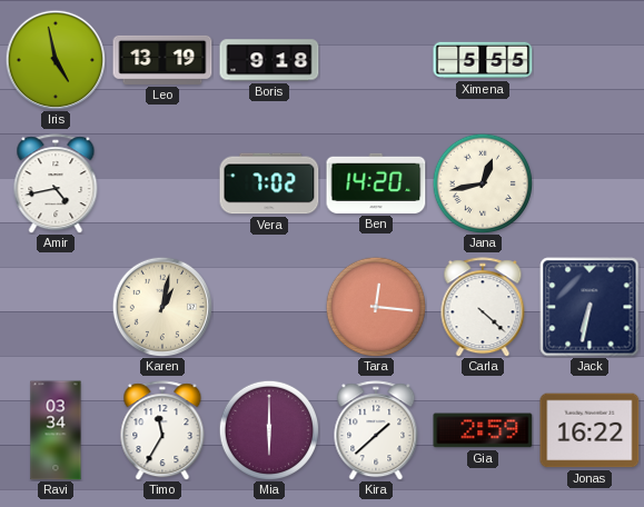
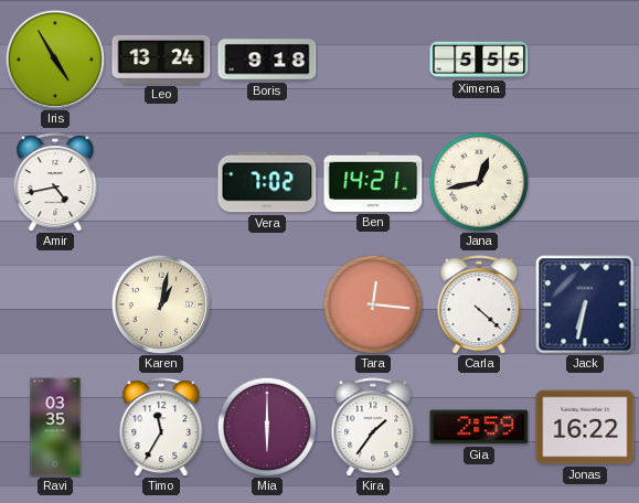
Iris: 4:58 -> 4:55
Leo: 13:19 -> 13:24
Ben: 14:20 -> 14:21
Ravi: 03:34 -> 03:35
Kira: 1:38 -> 1:36
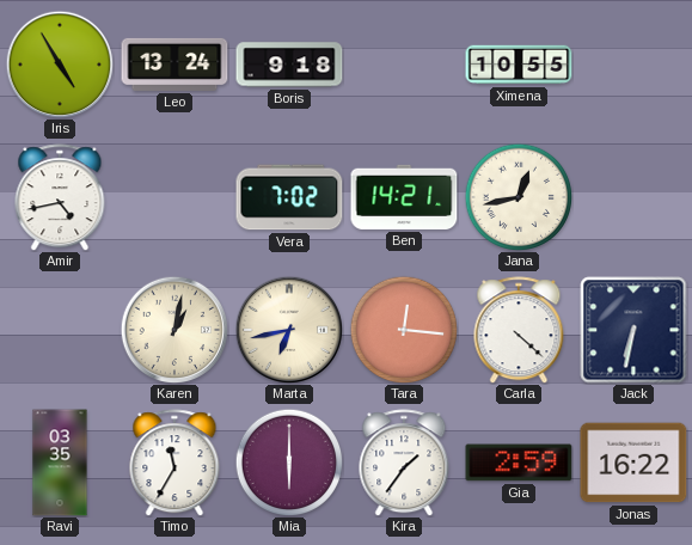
Ximena: 5:55 -> 10:55
Marta: none -> 6:43
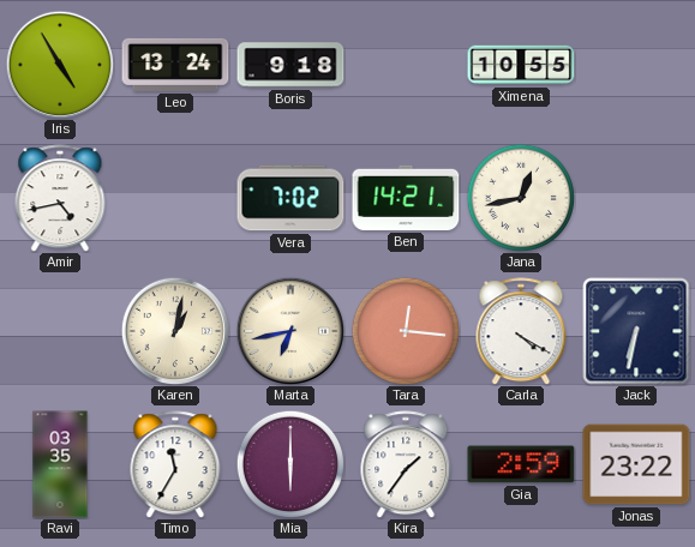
Carla: 4:22 -> 4:20
Jonas: 16:22 -> 23:22
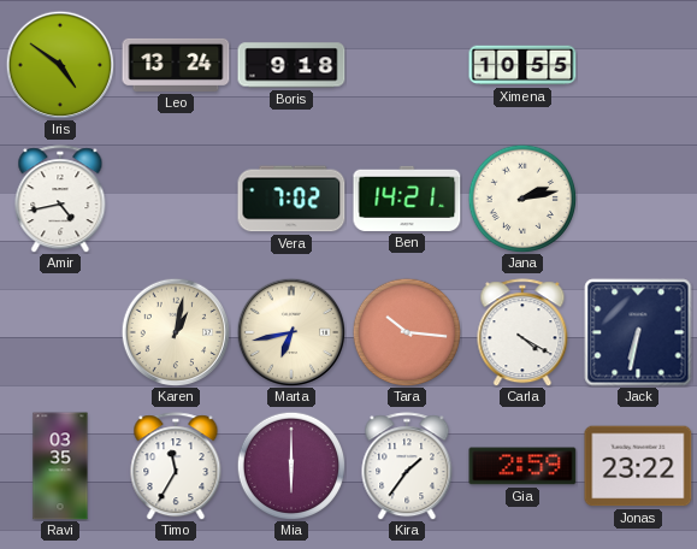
Iris: 4:55 -> 4:51
Jana: 12:43 -> 2:13
Tara: 12:16 -> 10:16
